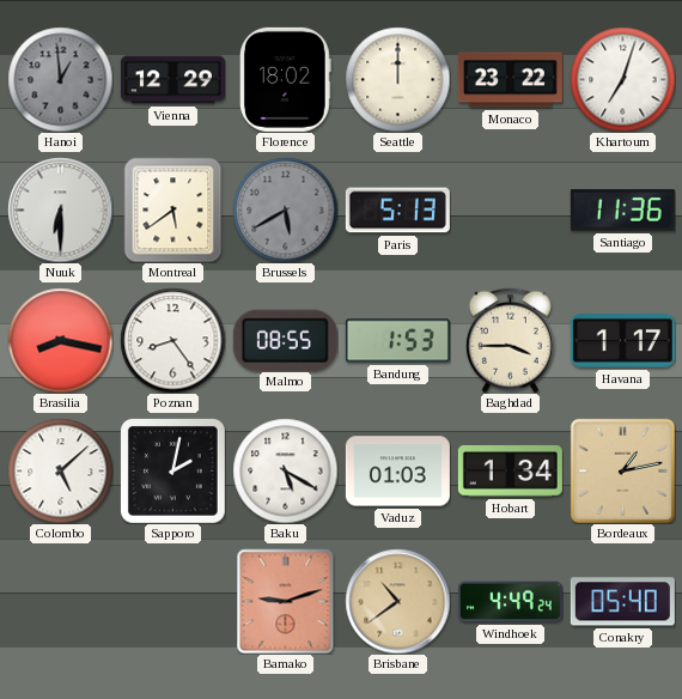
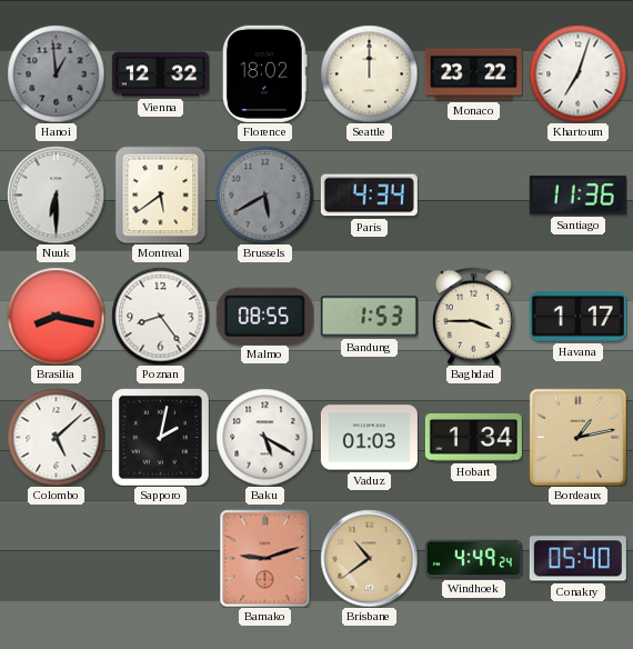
Vienna: 12:29 -> 12:32
Paris: 5:13 -> 4:34
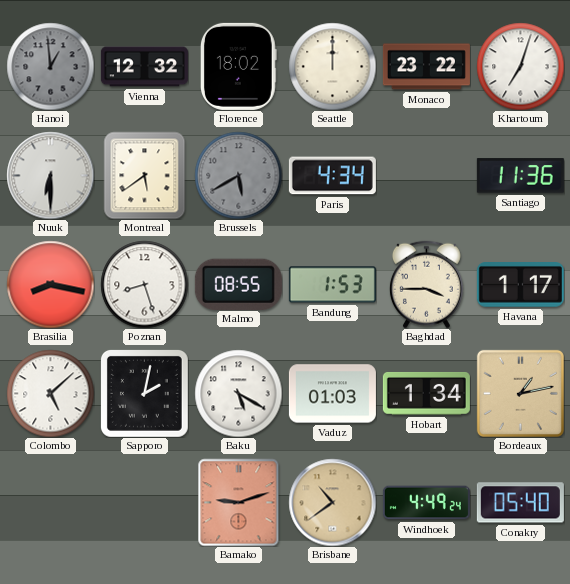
Poznan: 8:24 -> 8:27
